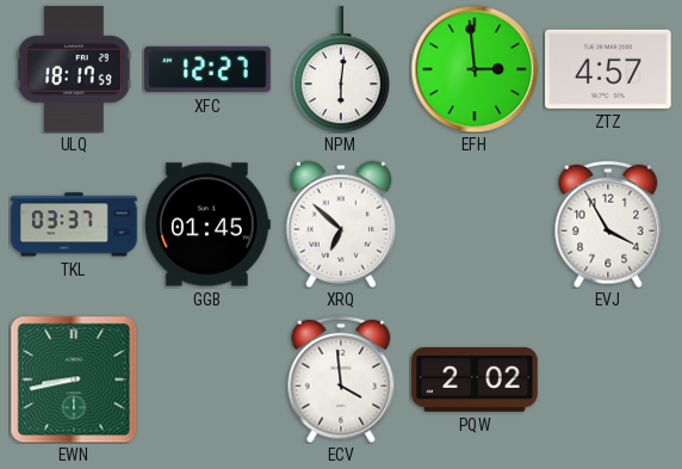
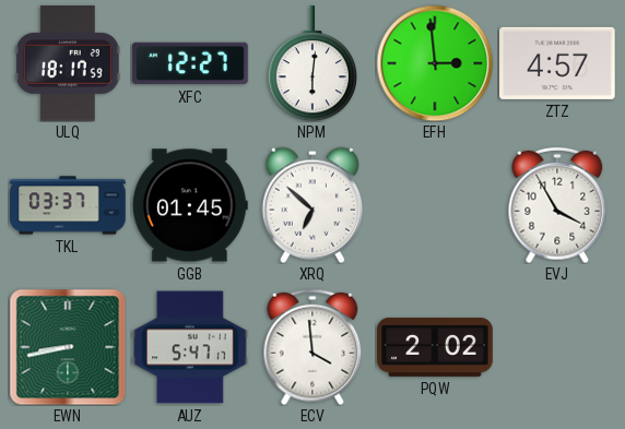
AUZ: none -> 5:47
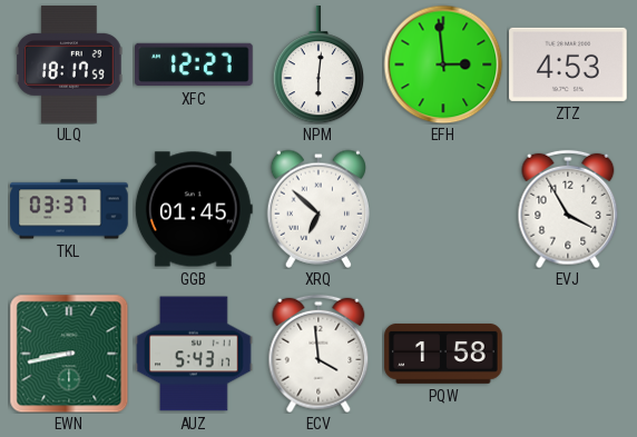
ZTZ: 4:57 -> 4:53
AUZ: 5:47 -> 5:43
PQW: 2:02 -> 1:58
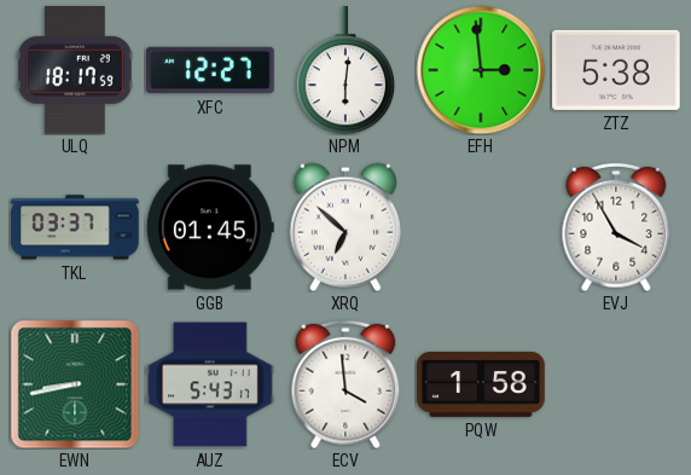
ZTZ: 4:53 -> 5:38
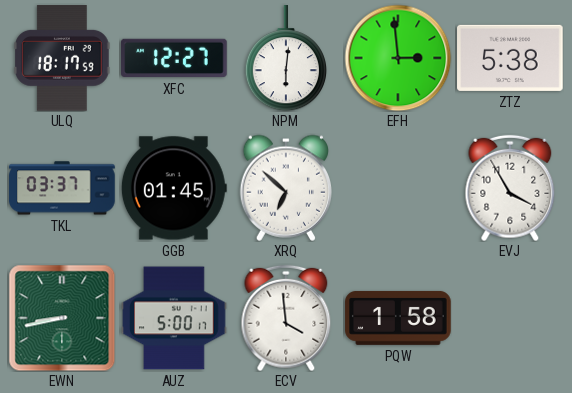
AUZ: 5:43 -> 5:00
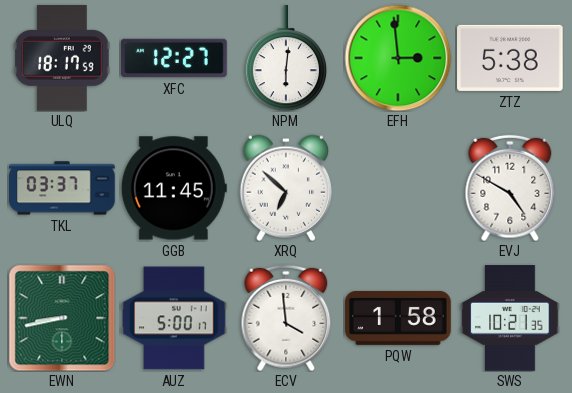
GGB: 01:45 -> 11:45
EVJ: 3:55 -> 4:50
SWS: none -> 10:21
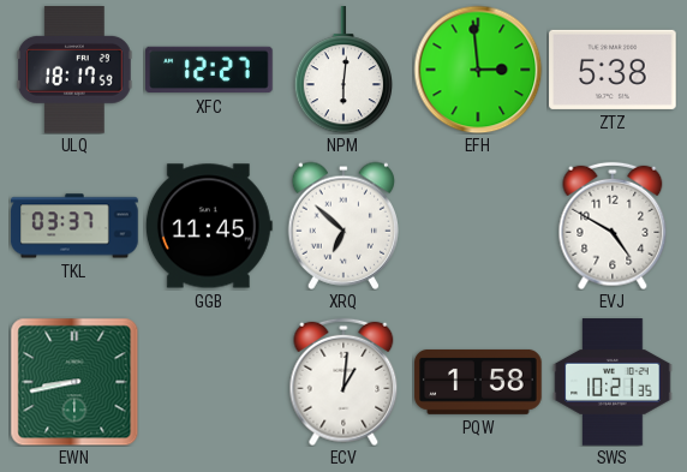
AUZ: 5:00 -> none
ECV: 3:59 -> 1:01
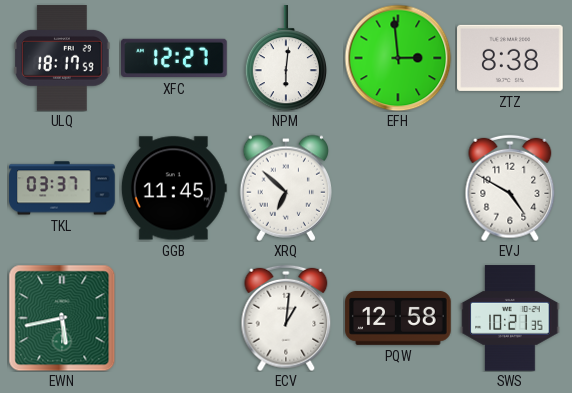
ZTZ: 5:38 -> 8:38
EWN: 8:43 -> 5:43
PQW: 1:58 -> 12:58
